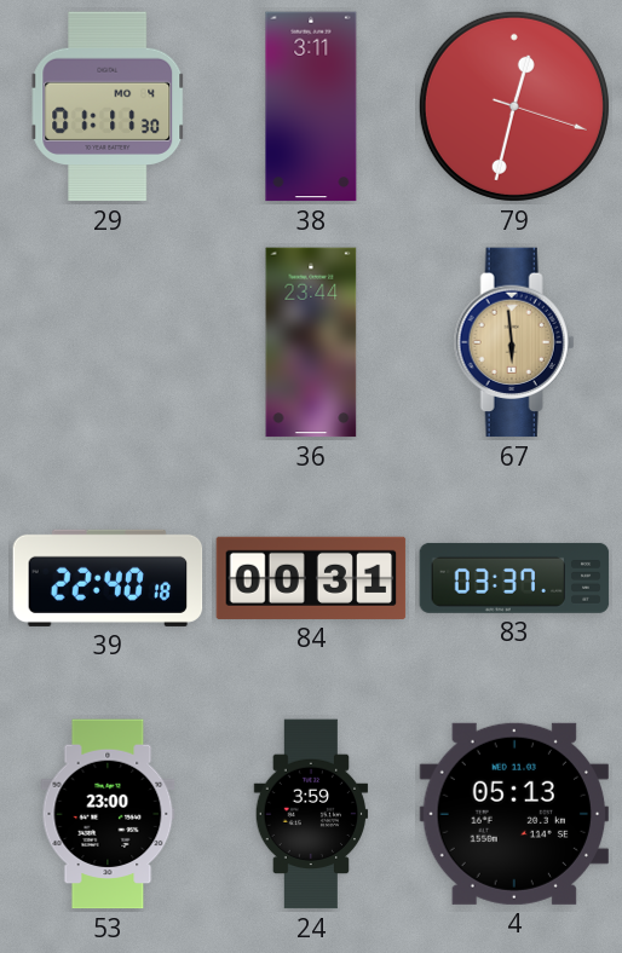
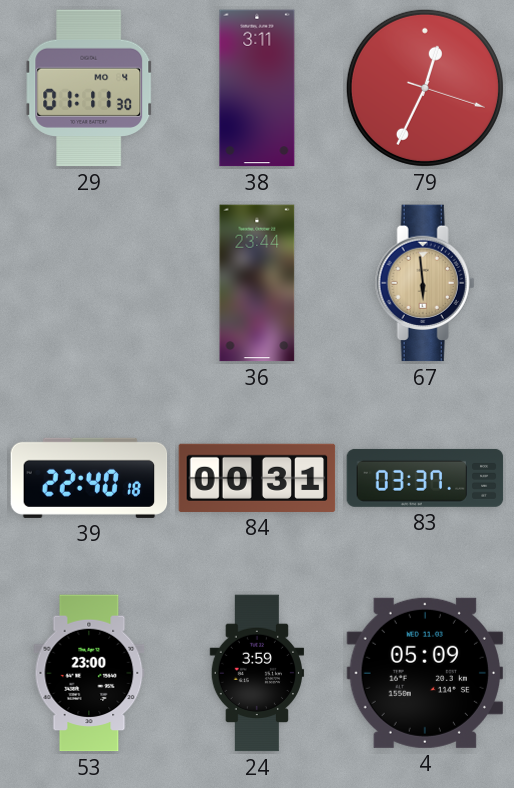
79: 12:32 -> 12:34
4: 05:13 -> 05:09
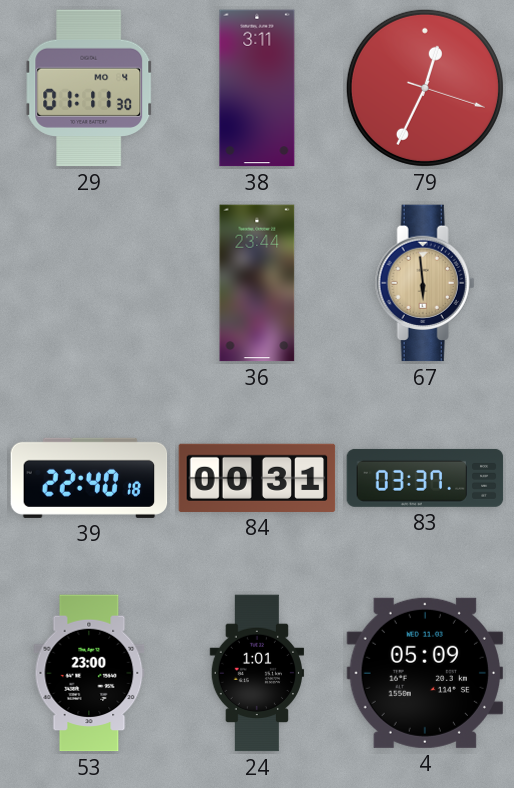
24: 3:59 -> 1:01
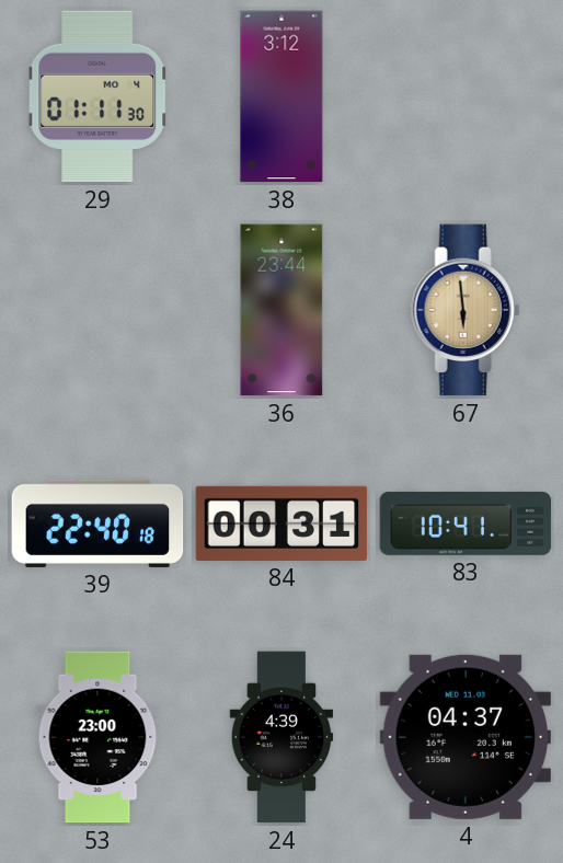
38: 3:11 -> 3:12
79: 12:34 -> none
83: 03:37 -> 10:41
24: 1:01 -> 4:39
4: 05:09 -> 04:37
